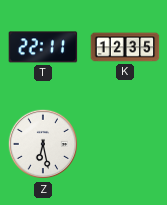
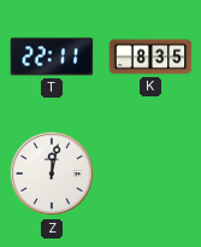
K: 12:35 -> 8:35
Z: 6:28 -> 12:02
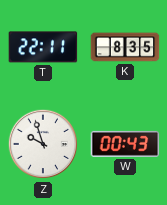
Z: 12:02 -> 9:57
W: none -> 00:43
